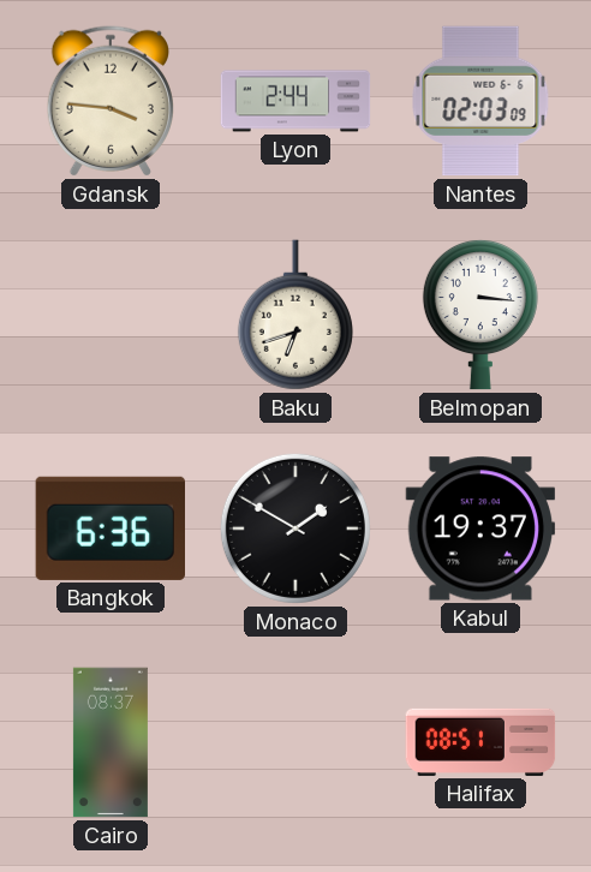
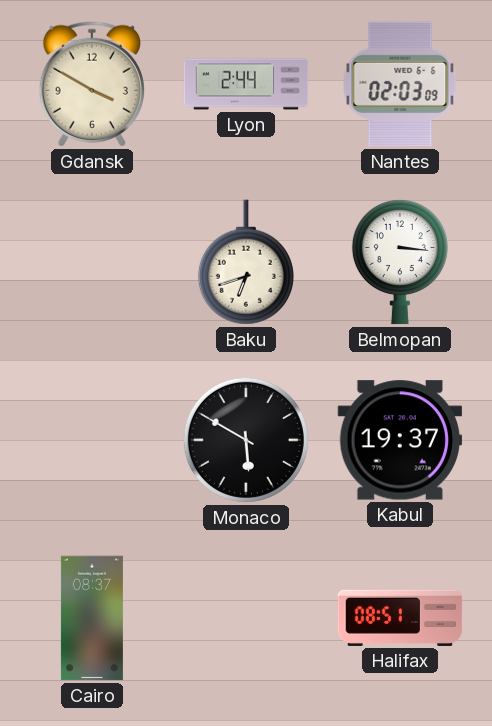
Gdansk: 3:46 -> 3:50
Bangkok: 6:36 -> none
Monaco: 1:50 -> 5:50
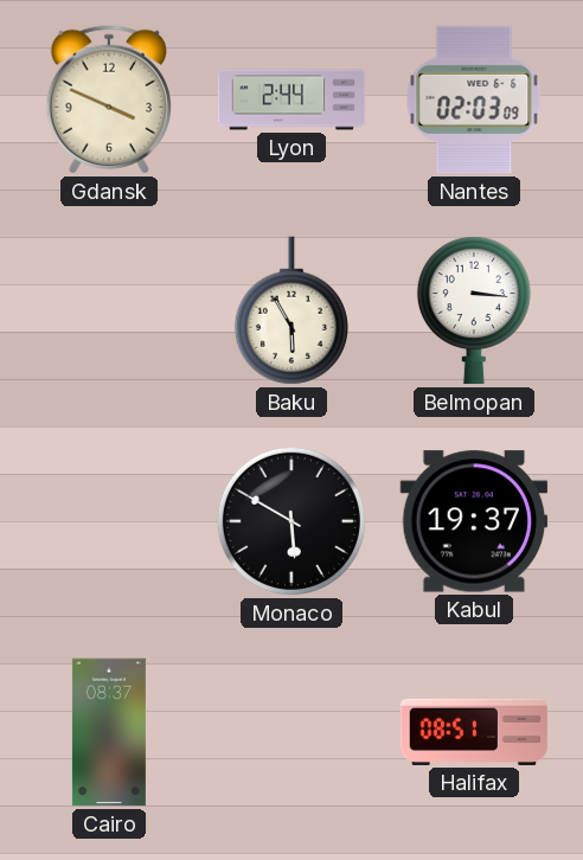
Gdansk: 3:50 -> 3:49
Baku: 6:42 -> 5:55
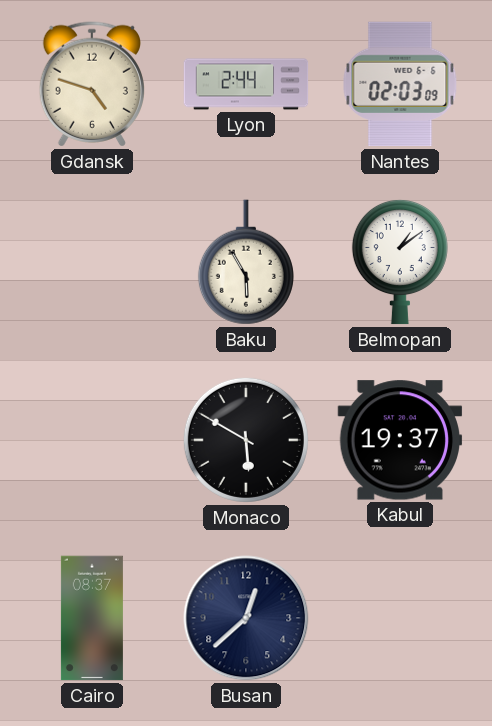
Gdansk: 3:49 -> 4:48
Belmopan: 3:16 -> 1:09
Busan: none -> 12:38
Halifax: 08:51 -> none
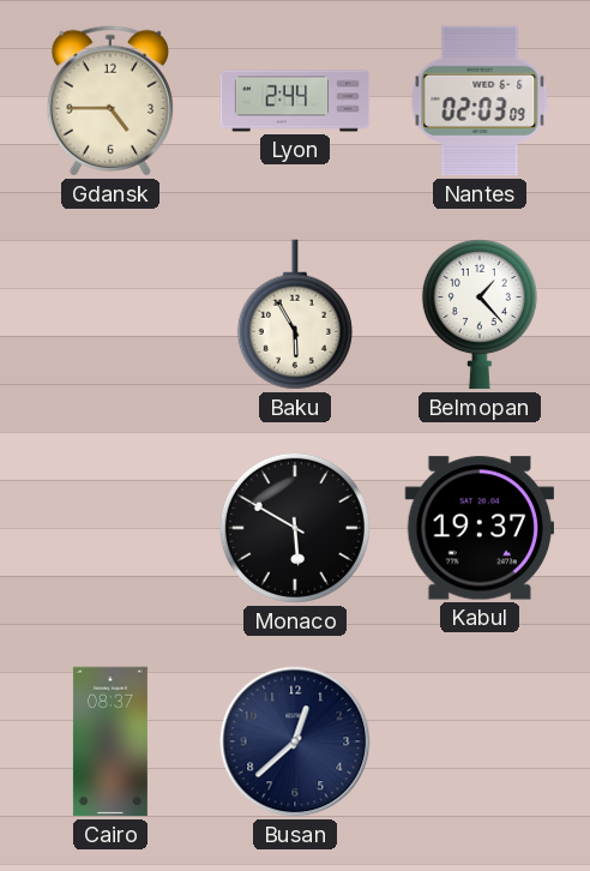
Gdansk: 4:48 -> 4:45
Belmopan: 1:09 -> 1:23
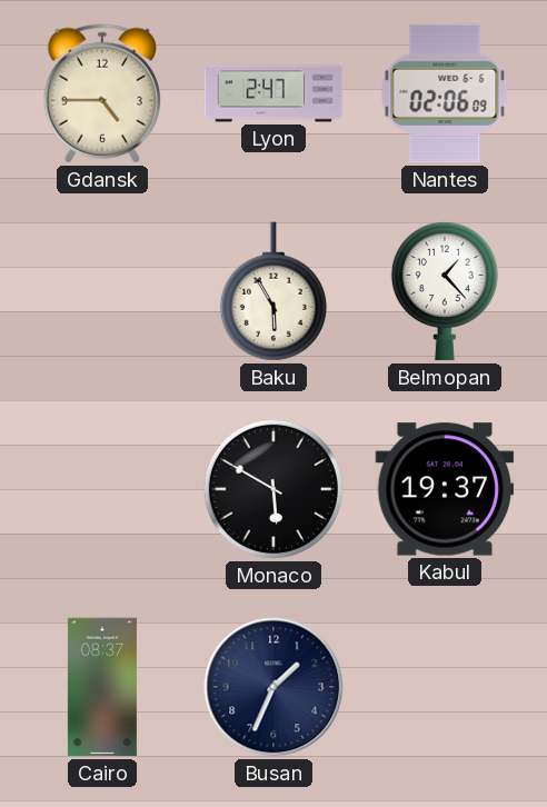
Lyon: 2:44 -> 2:47
Nantes: 02:03 -> 02:06
Busan: 12:38 -> 1:34
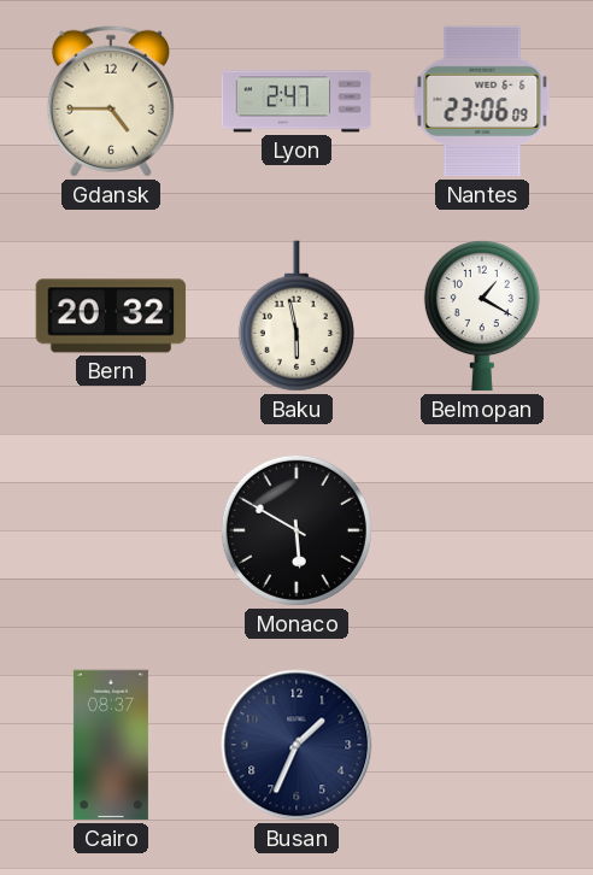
Nantes: 02:06 -> 23:06
Bern: none -> 20:32
Baku: 5:55 -> 5:58
Belmopan: 1:23 -> 1:20
Kabul: 19:37 -> none
